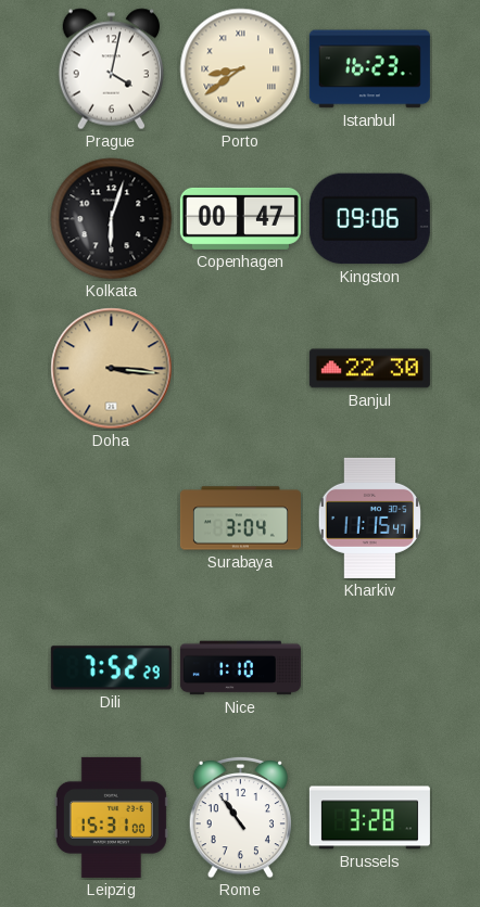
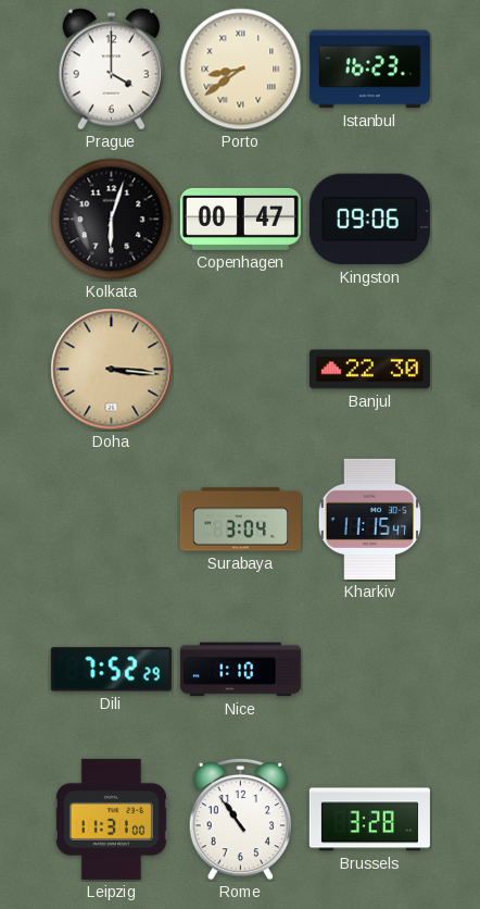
Prague: 4:02 -> 4:00
Leipzig: 15:31 -> 11:31
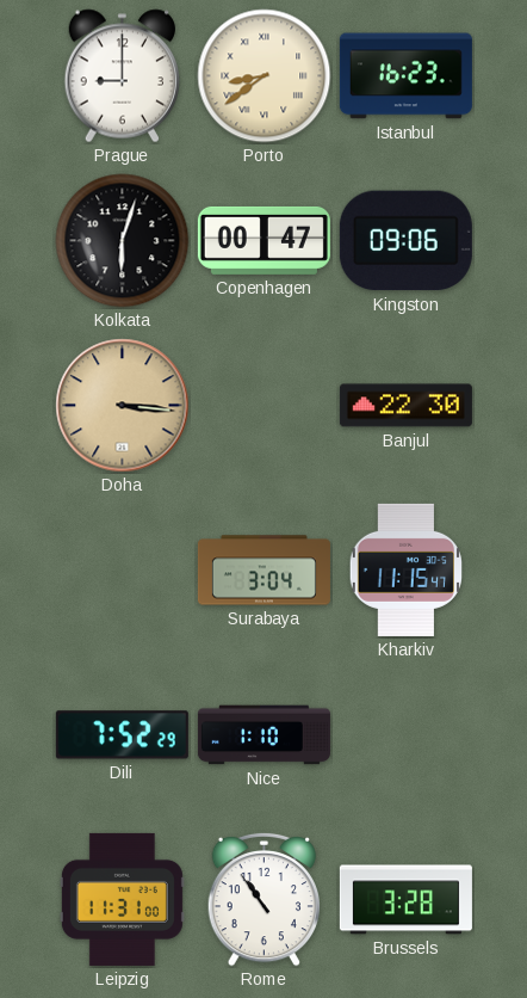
Prague: 4:00 -> 9:00
